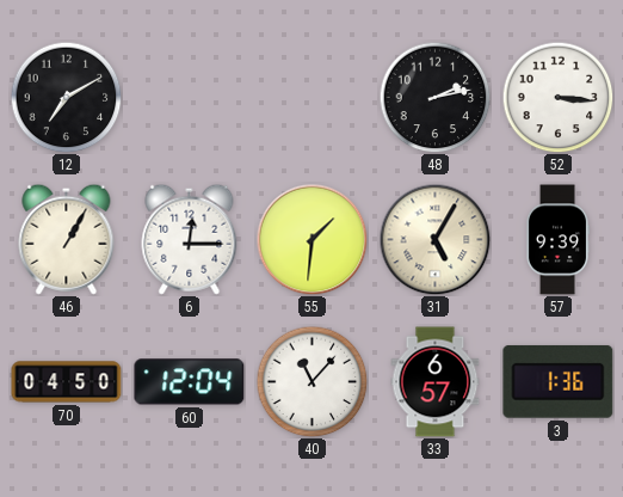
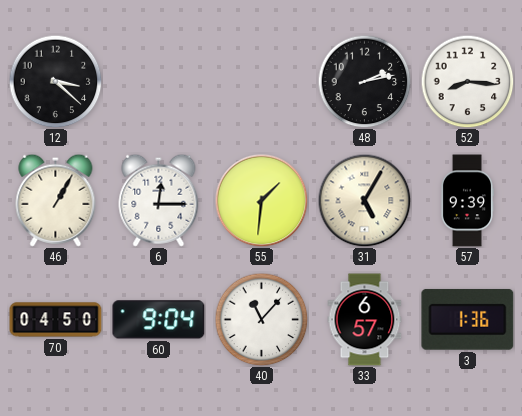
12: 7:10 -> 3:22
52: 3:16 -> 8:16
60: 12:04 -> 9:04
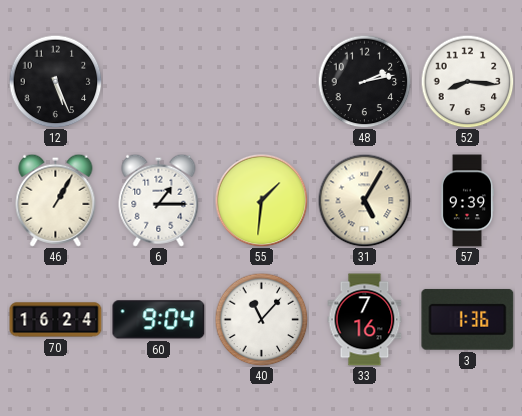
12: 3:22 -> 5:26
6: 12:15 -> 1:15
70: 04:50 -> 16:24
33: 6:57 -> 7:16
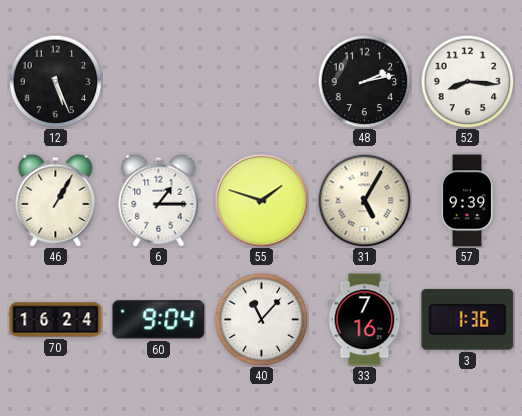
55: 1:31 -> 1:48
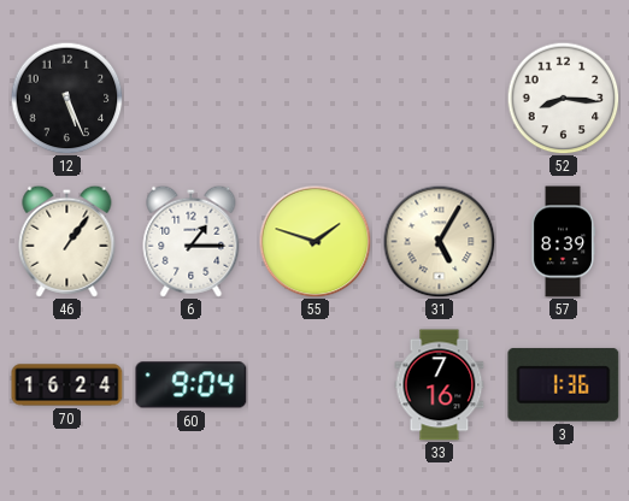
48: 2:13 -> none
46: 1:05 -> 1:06
57: 9:39 -> 8:39
40: 11:07 -> none
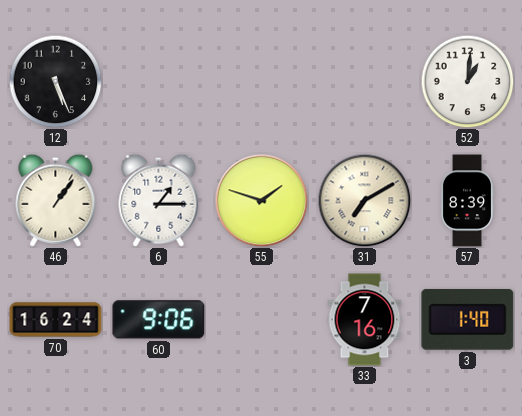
52: 8:16 -> 1:01
31: 5:05 -> 7:10
60: 9:04 -> 9:06
3: 1:36 -> 1:40
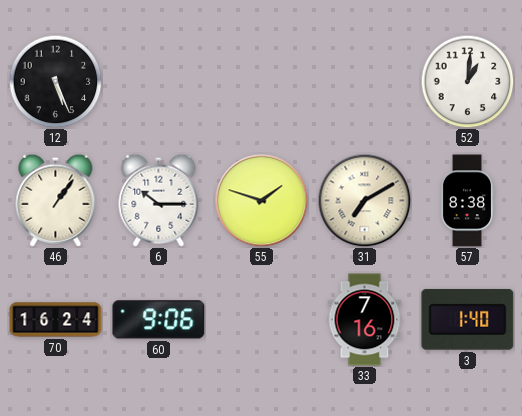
6: 1:15 -> 10:15
57: 8:39 -> 8:38
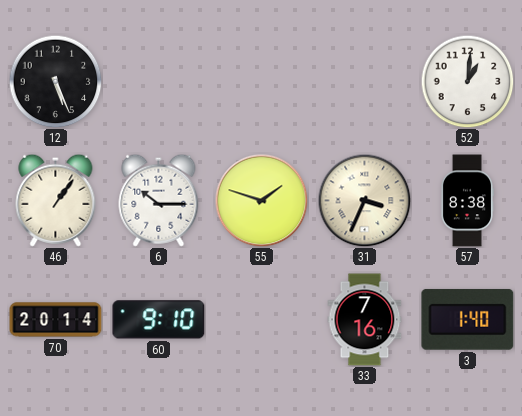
31: 7:10 -> 3:34
70: 16:24 -> 20:14
60: 9:06 -> 9:10
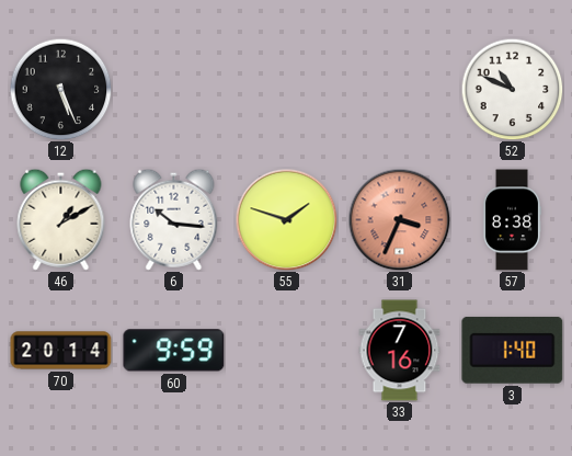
52: 1:01 -> 10:49
46: 1:06 -> 1:10
6: 10:15 -> 10:16
31 dial: cream -> salmon
60: 9:10 -> 9:59
